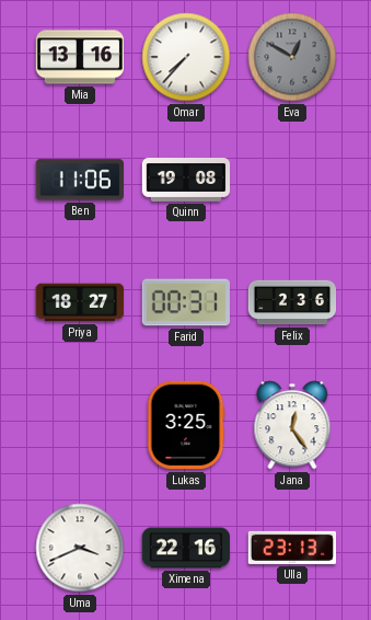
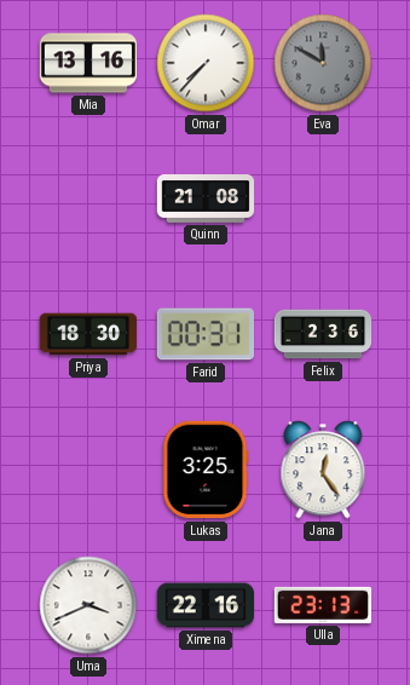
Eva: 12:50 -> 11:50
Ben: 11:06 -> none
Quinn: 19:08 -> 21:08
Priya: 18:27 -> 18:30
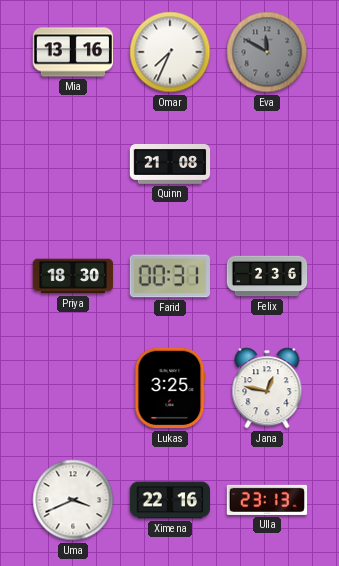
Omar: 7:37 -> 7:34
Jana: 12:24 -> 12:47
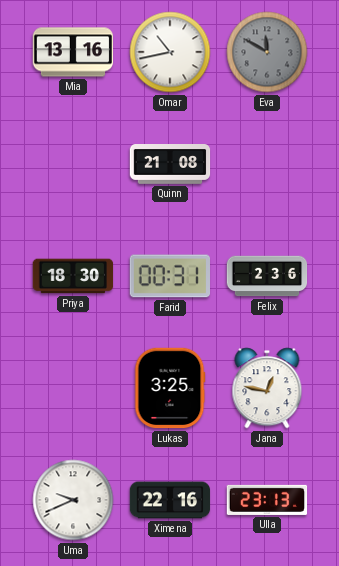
Omar: 7:34 -> 10:43
Uma: 3:41 -> 9:41
